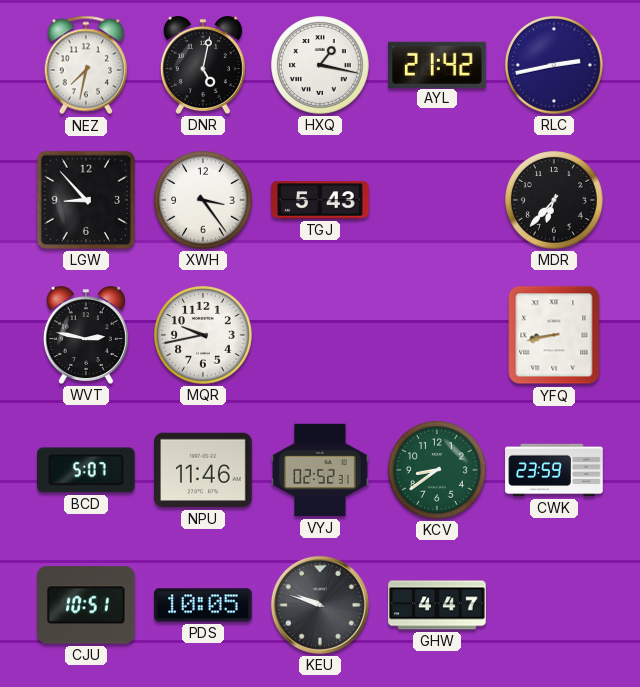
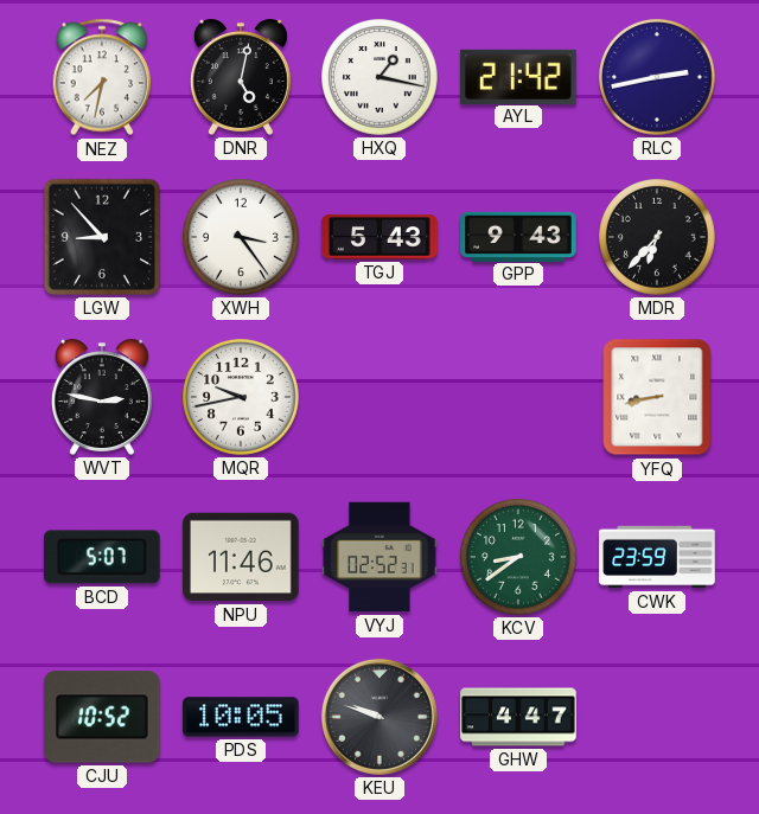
GPP: none -> 9:43
CJU: 10:51 -> 10:52
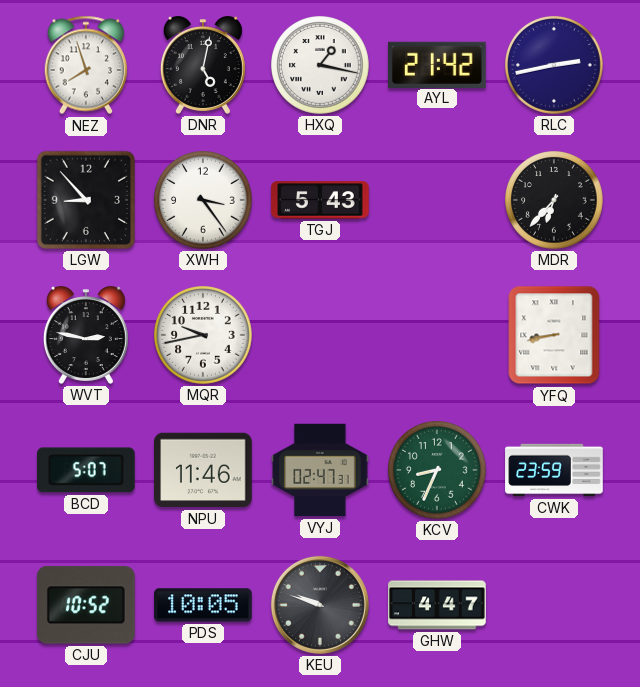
NEZ: 7:32 -> 7:57
GPP: 9:43 -> none
VYJ: 02:52 -> 02:47
KCV: 8:39 -> 8:34
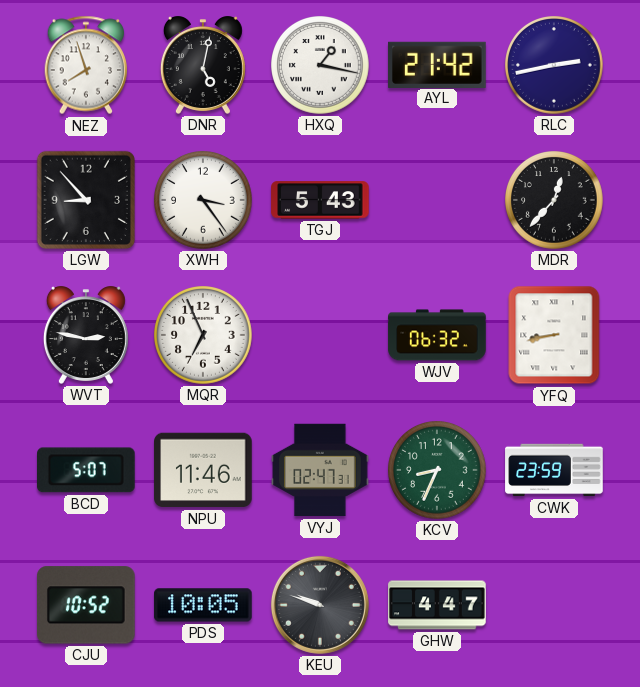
MDR: 6:37 -> 12:37
MQR: 9:43 -> 6:56
WJV: none -> 06:32
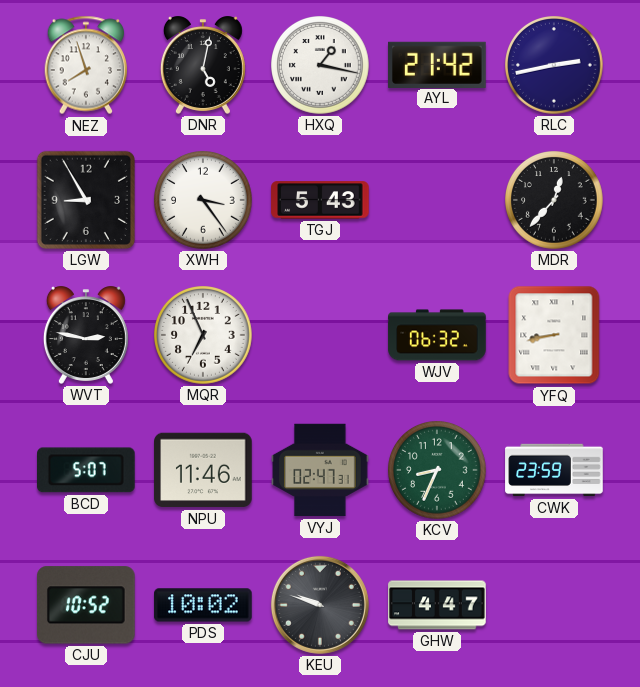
LGW: 8:53 -> 8:55
PDS: 10:05 -> 10:02
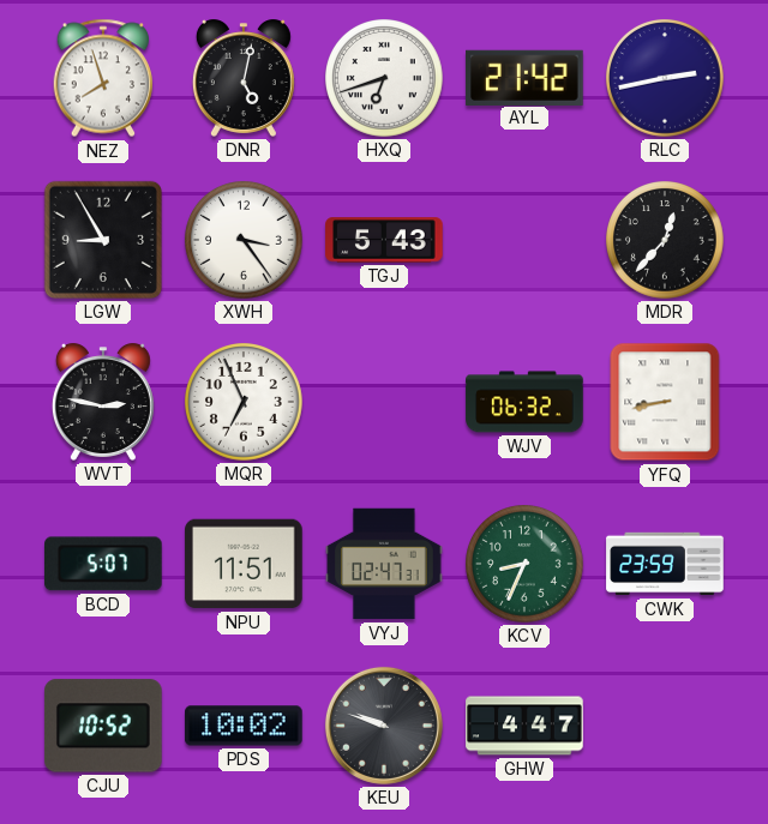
HXQ: 1:17 -> 6:42
NPU: 11:46 -> 11:51
